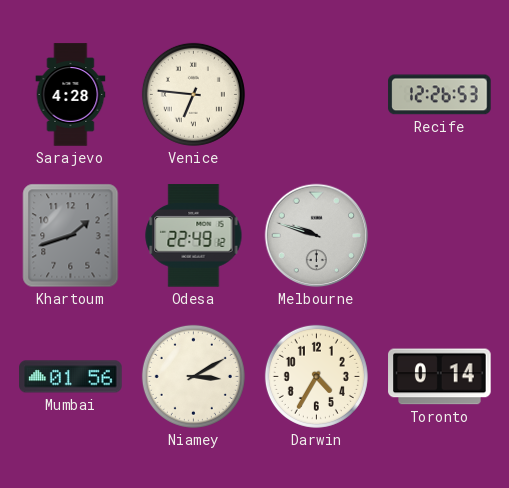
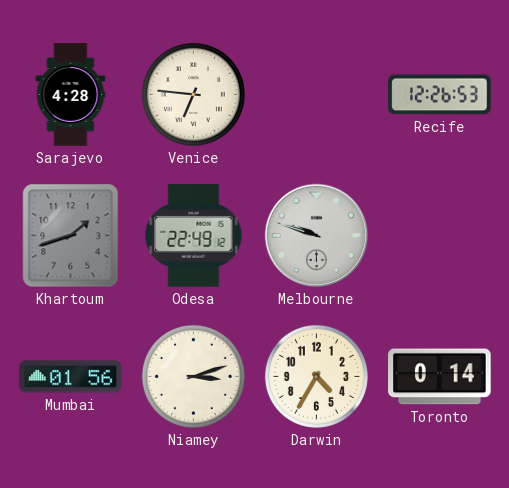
Niamey: 3:10 -> 3:12
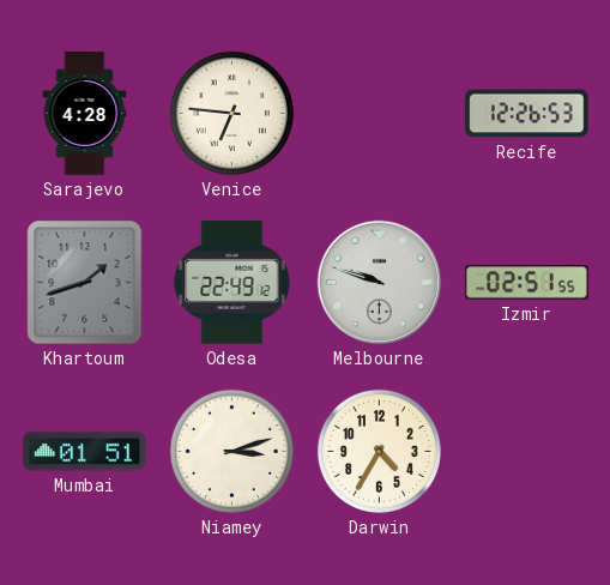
Izmir: none -> 02:51
Mumbai: 01:56 -> 01:51
Toronto: 0:14 -> none
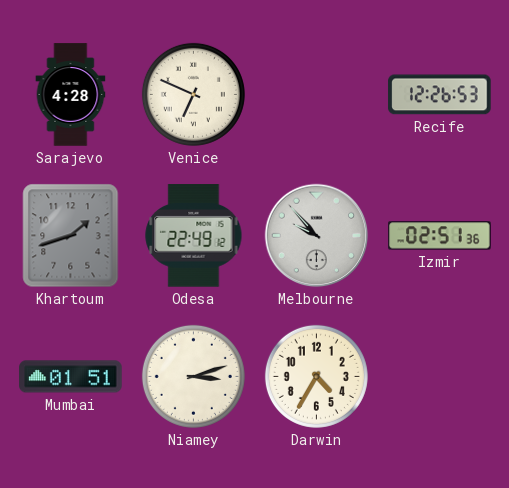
Venice: 6:46 -> 6:49
Melbourne: 9:48 -> 9:53
Izmir: 02:51:55 -> 02:51:36
